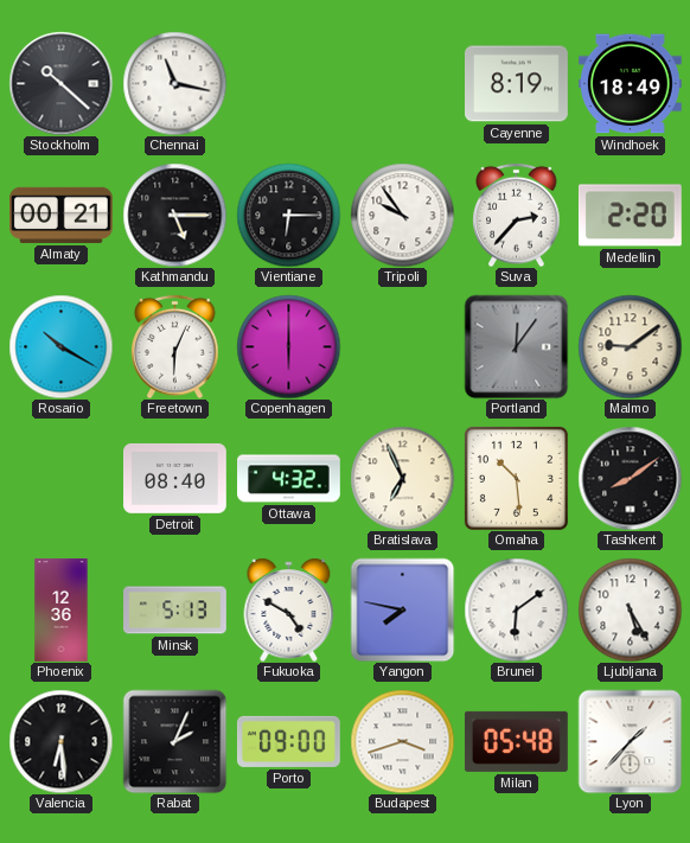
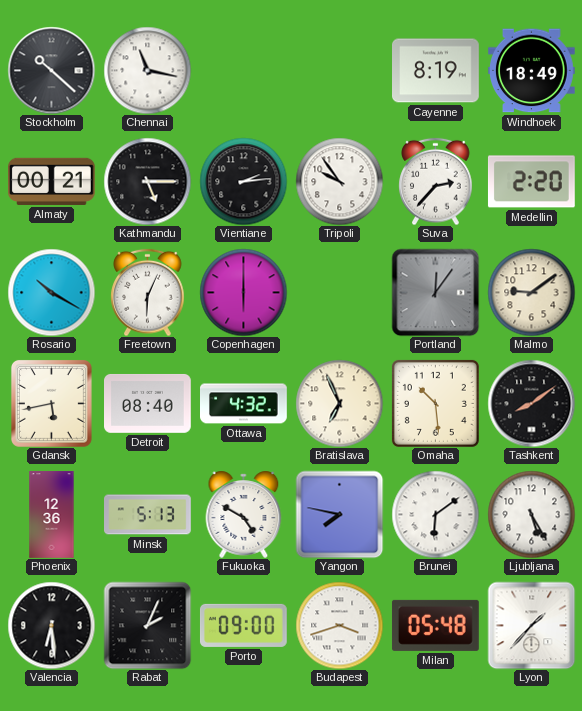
Vientiane: 6:15 -> 2:14
Gdansk: none -> 5:43
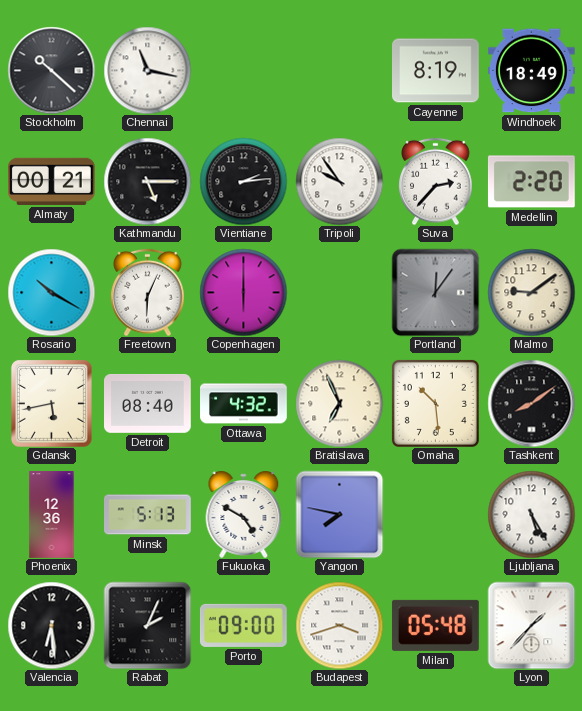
Brunei: 6:09 -> none
